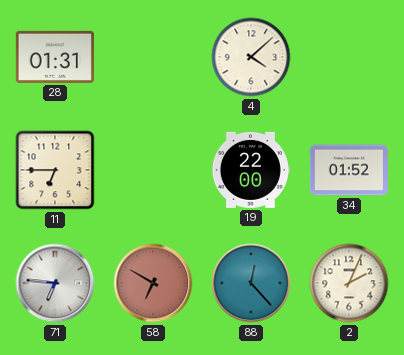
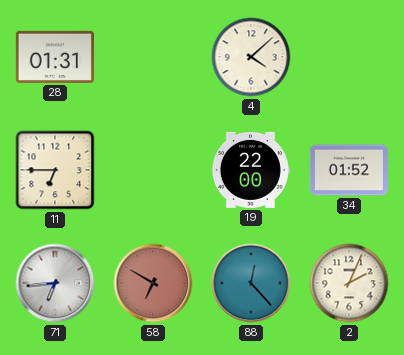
71: 6:46 -> 6:44
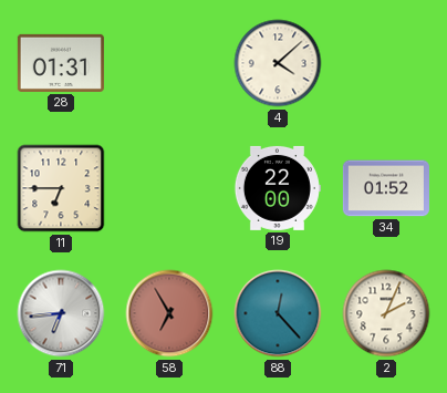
58: 6:50 -> 6:55
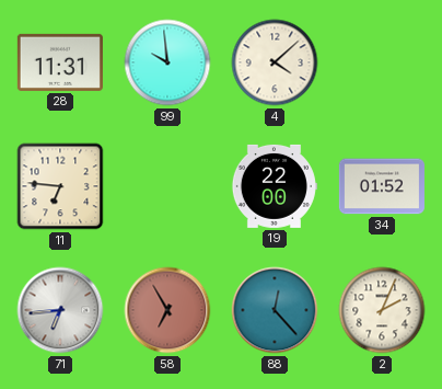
28: 01:31 -> 11:31
99: none -> 9:59
11: 6:45 -> 6:46
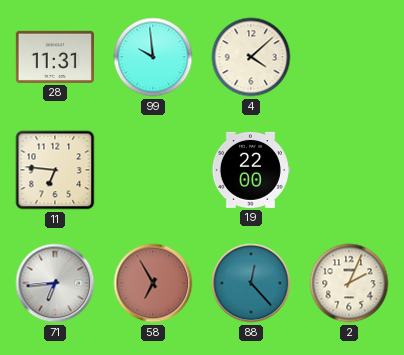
34: 01:52 -> none
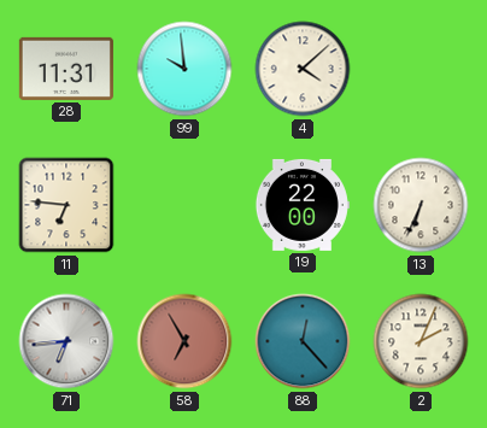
13: none -> 6:34
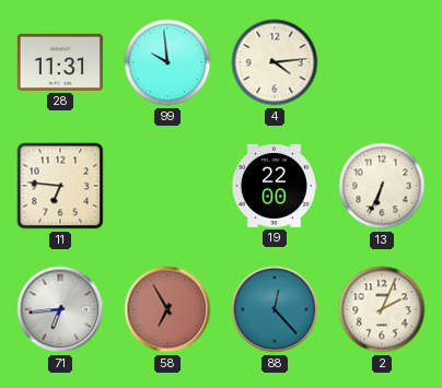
4: 4:08 -> 4:14
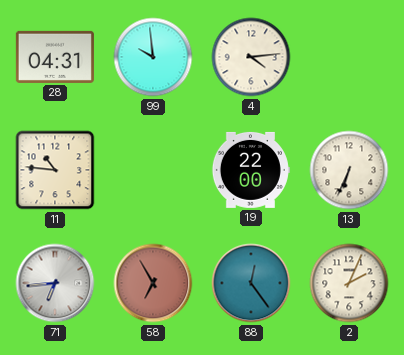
28: 11:31 -> 04:31
11: 6:46 -> 10:46
88: 12:23 -> 12:24
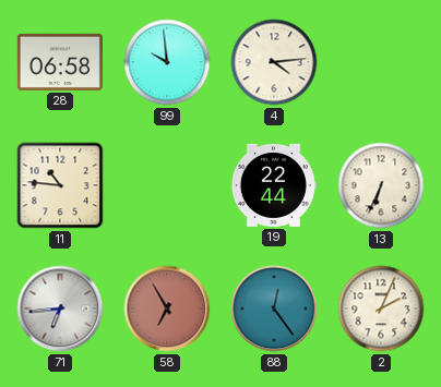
28: 04:31 -> 06:58
19: 22:00 -> 22:44
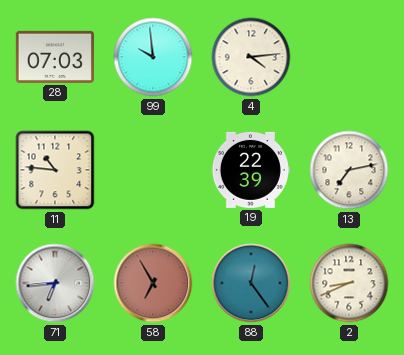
28: 06:58 -> 07:03
19: 22:44 -> 22:39
13: 6:34 -> 7:13
2: 2:04 -> 8:41
